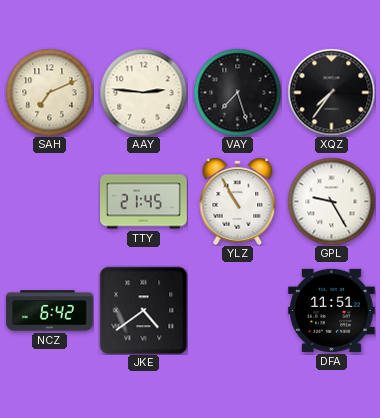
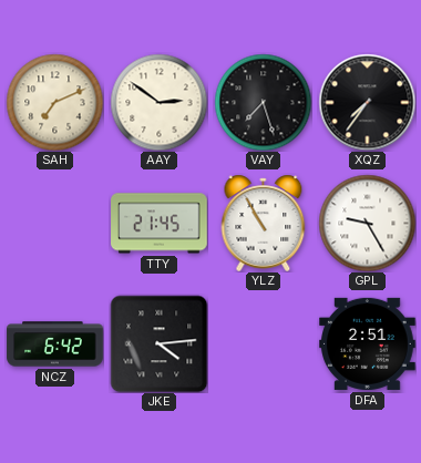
AAY: 2:46 -> 2:51
JKE: 4:39 -> 4:14
DFA: 11:51 -> 2:51
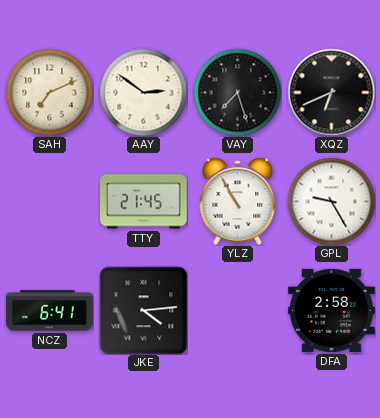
XQZ: 7:36 -> 6:41
NCZ: 6:42 -> 6:41
DFA: 2:51 -> 2:58
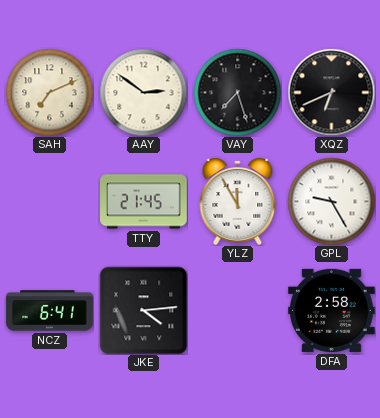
YLZ: 10:55 -> 11:55
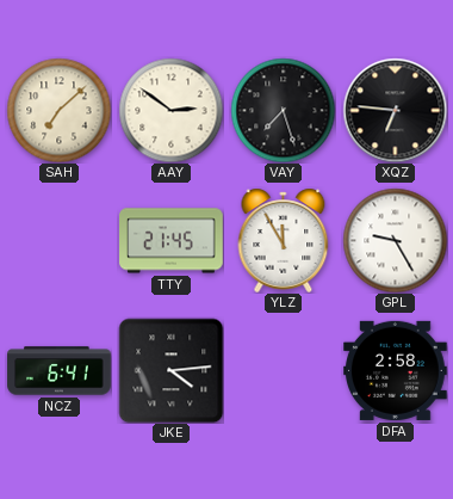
SAH: 7:11 -> 7:08
XQZ: 6:41 -> 6:46
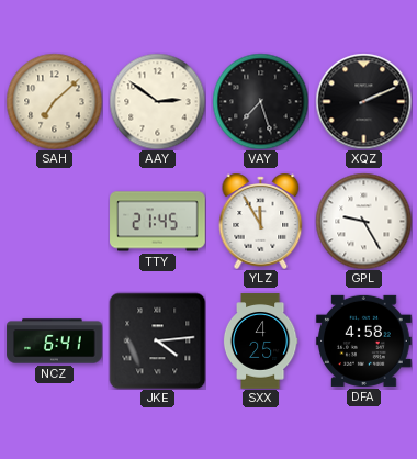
XQZ: 6:46 -> 2:11
SXX: none -> 4:25
DFA: 2:58 -> 4:58
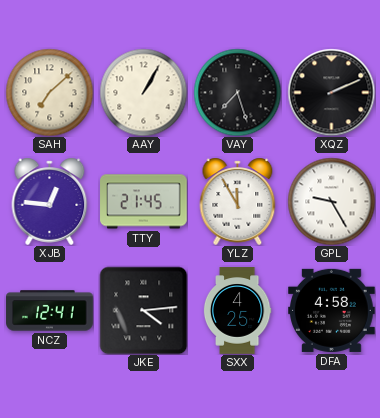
AAY: 2:51 -> 1:05
XJB: none -> 12:46
NCZ: 6:41 -> 12:41
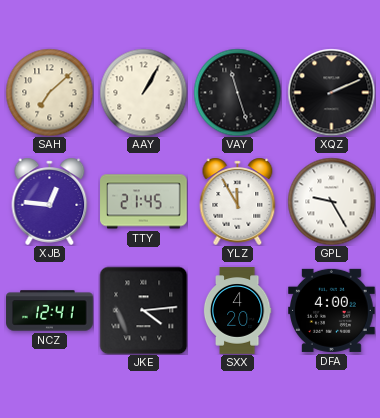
VAY: 7:27 -> 11:27
SXX: 4:25 -> 4:20
DFA: 4:58 -> 4:00
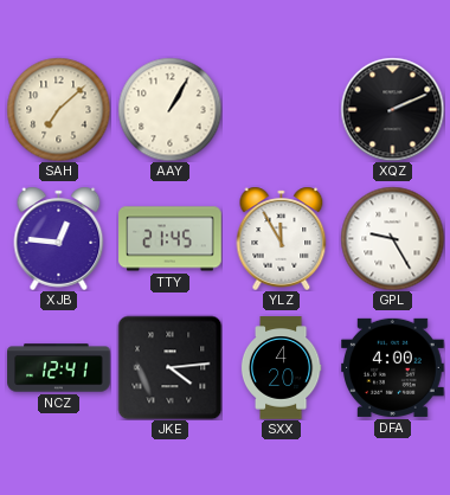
VAY: 11:27 -> none
